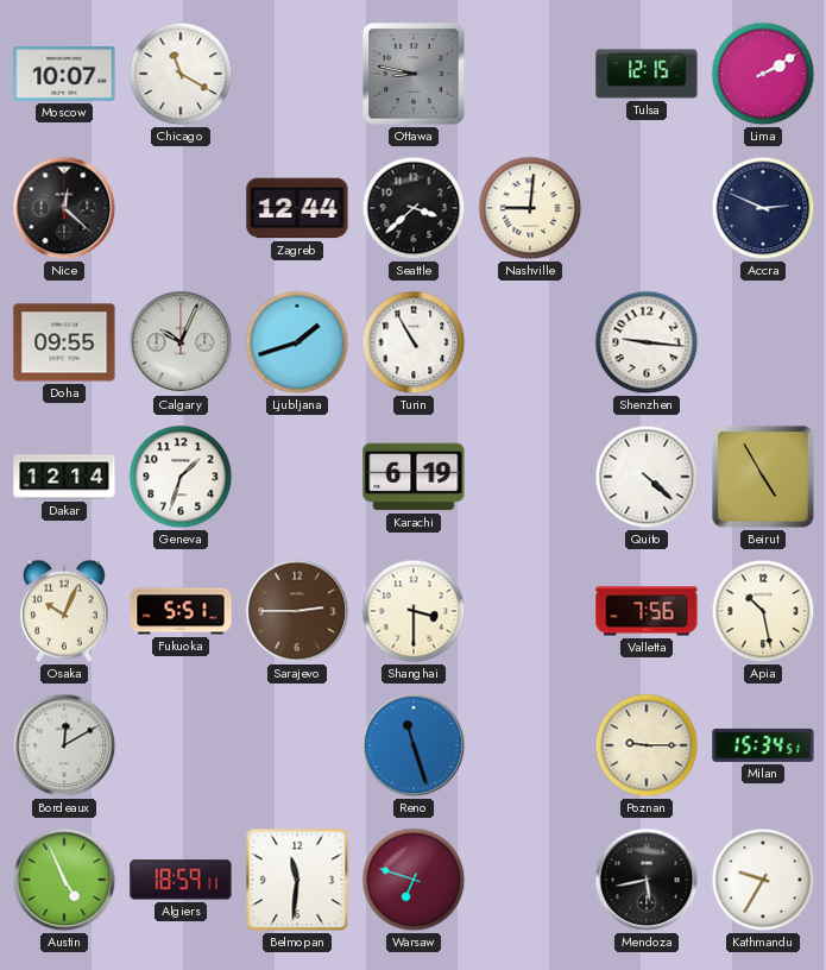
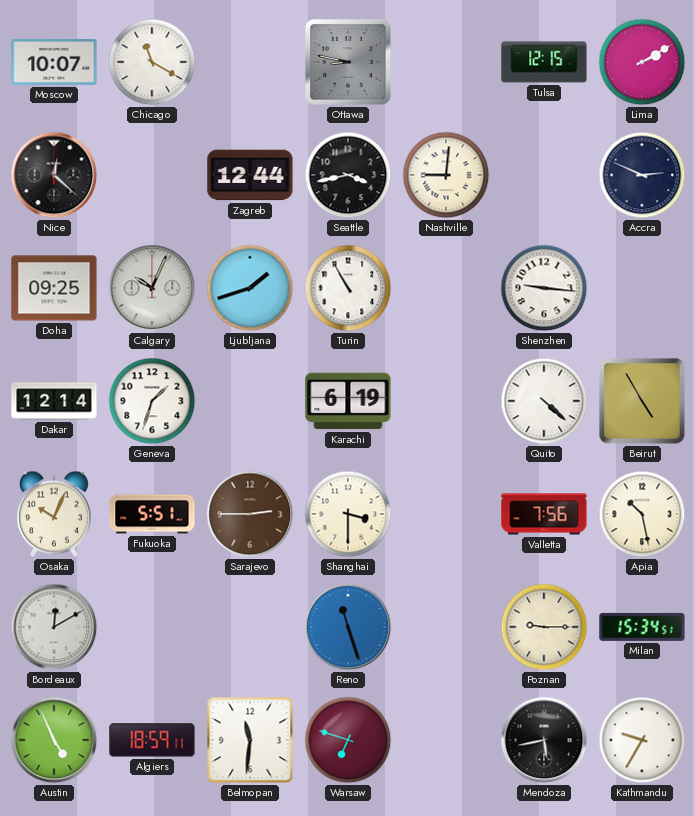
Seattle: 3:38 -> 3:43
Doha: 09:55 -> 09:25
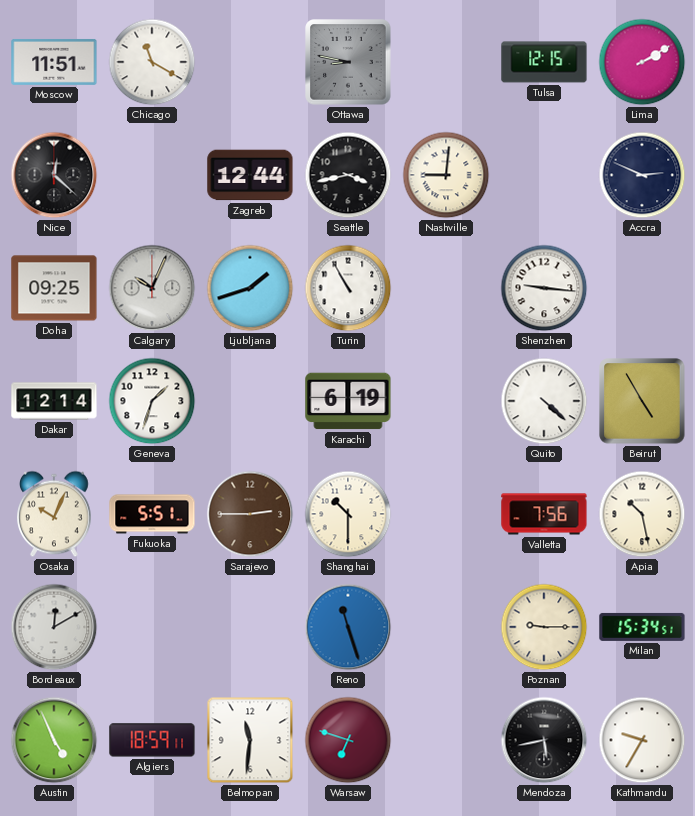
Moscow: 10:07 -> 11:51
Shanghai: 3:30 -> 10:30
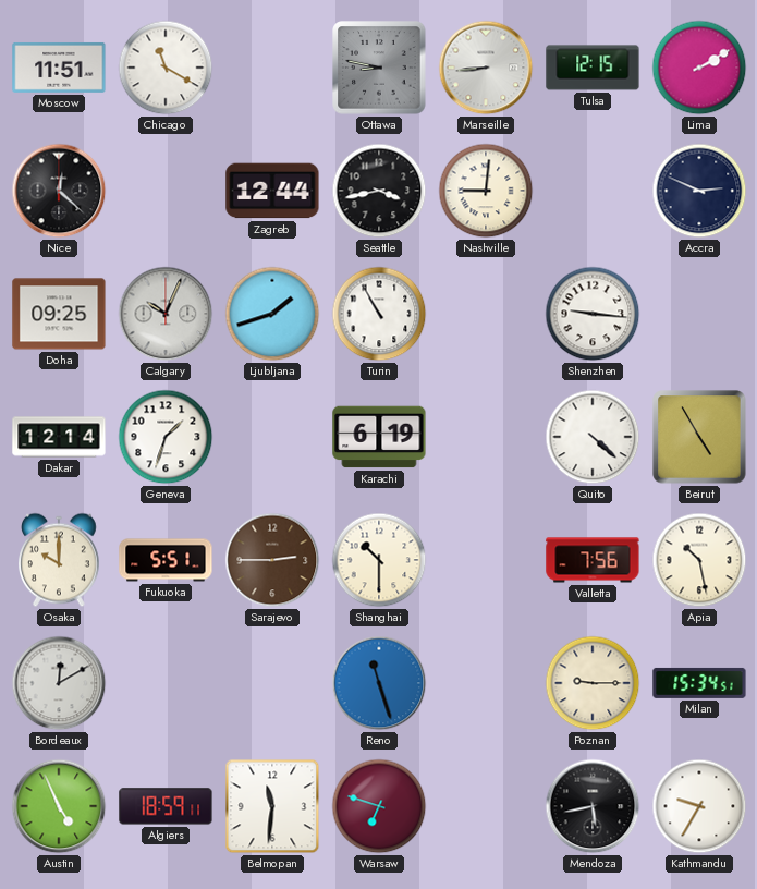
Marseille: none -> 8:44
Osaka: 10:04 -> 10:00
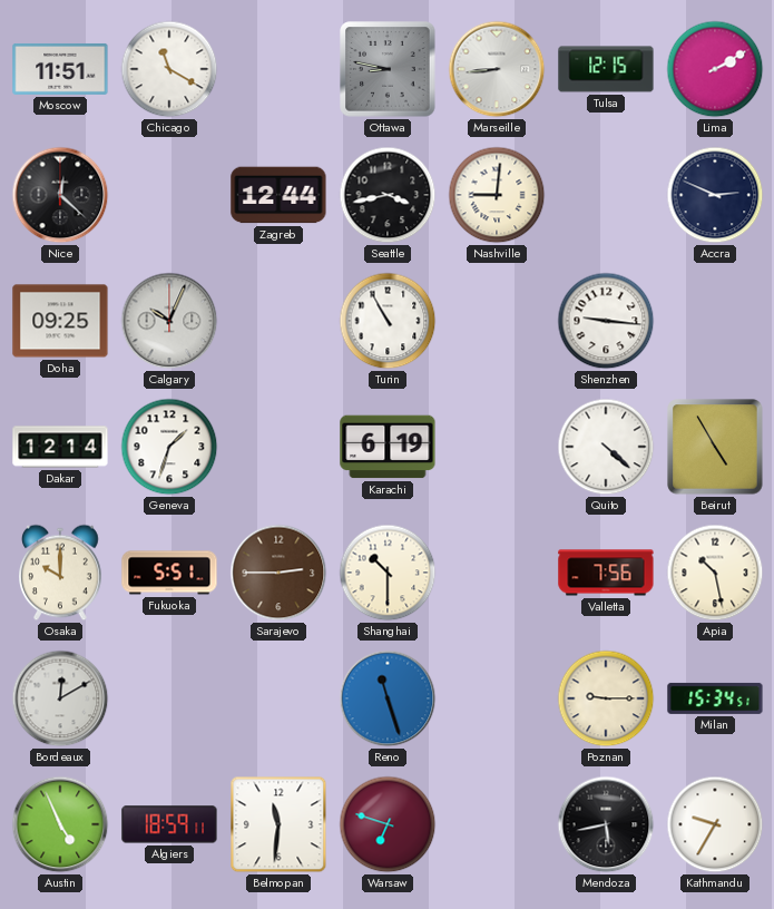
Ljubljana: 1:42 -> none
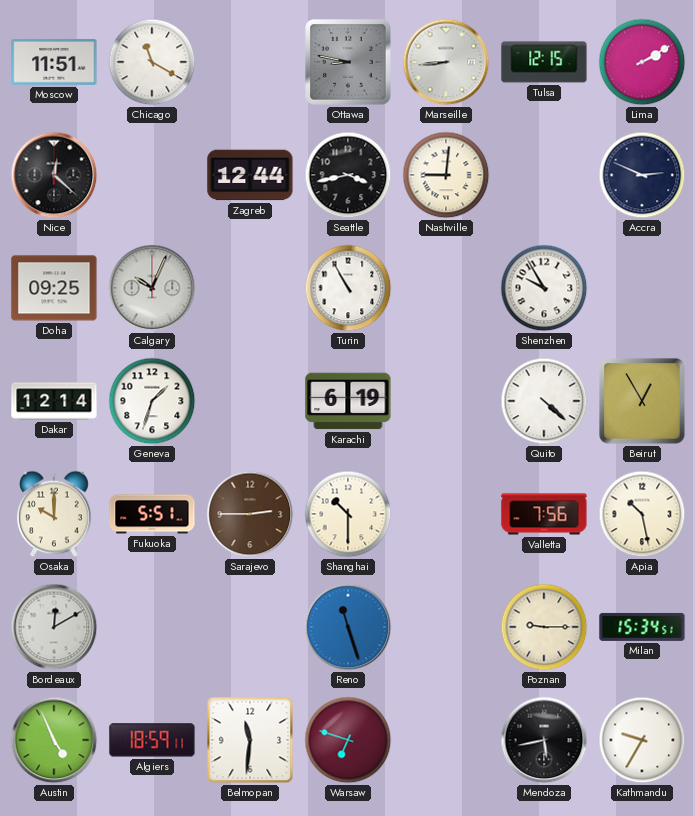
Shenzhen: 9:16 -> 9:55
Beirut: 4:55 -> 12:55
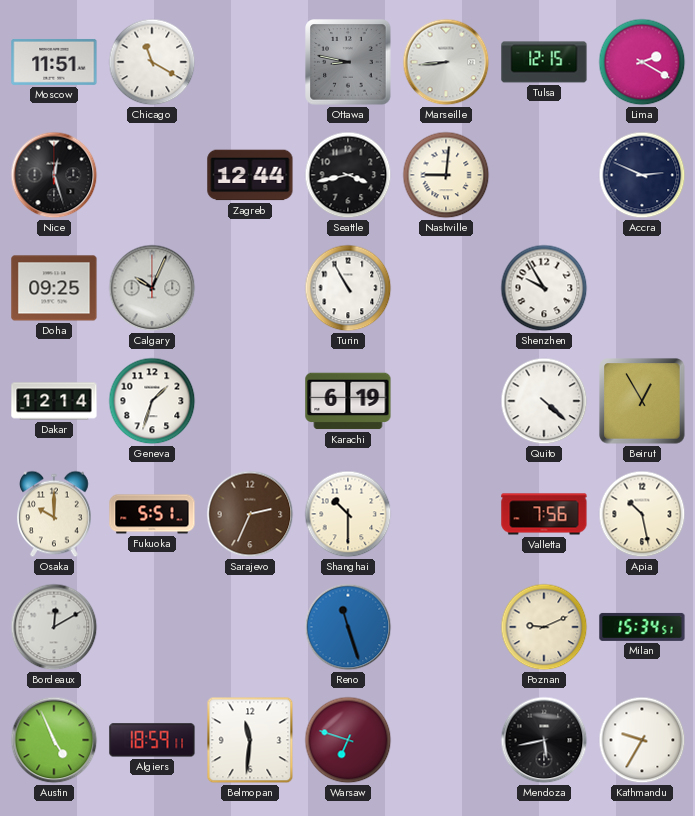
Lima: 2:10 -> 2:20
Nice: 12:22 -> 12:27
Sarajevo: 2:45 -> 2:34
Poznan: 9:15 -> 9:11
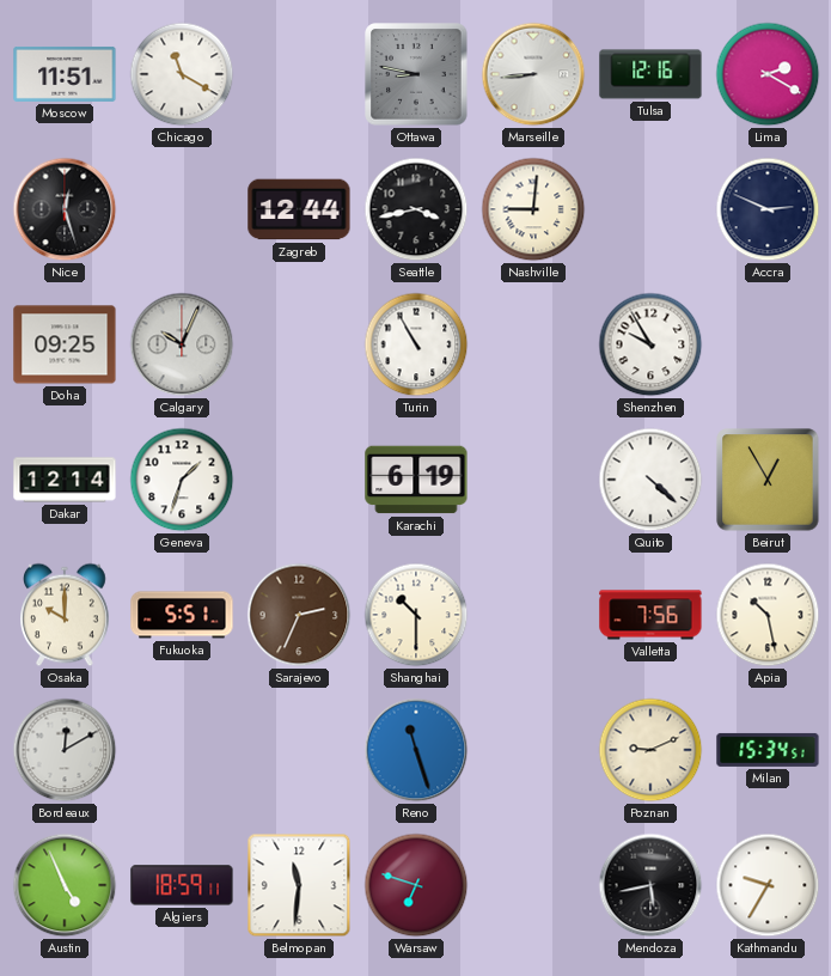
Tulsa: 12:15 -> 12:16
